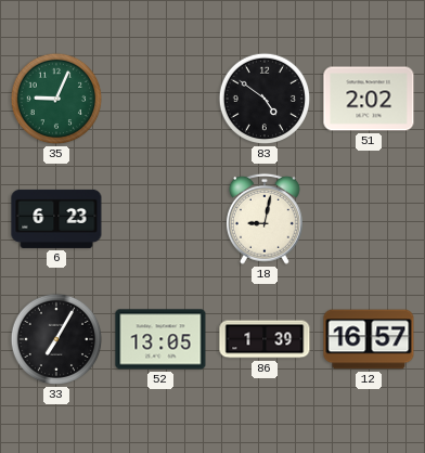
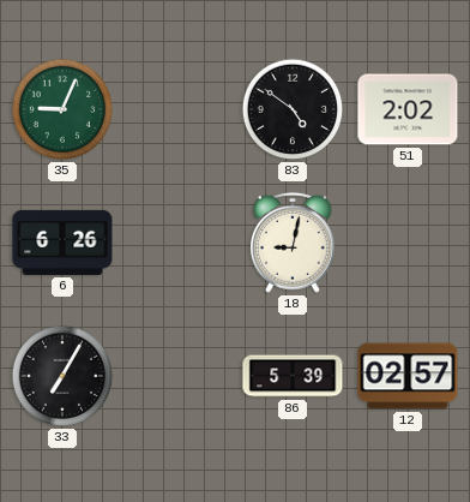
6: 6:23 -> 6:26
52: 13:05 -> none
86: 1:39 -> 5:39
12: 16:57 -> 02:57
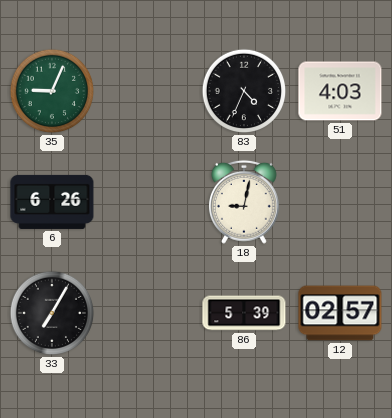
83: 4:51 -> 4:34
51: 2:02 -> 4:03
